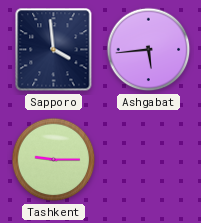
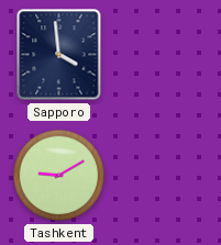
Ashgabat: 5:44 -> none
Tashkent: 9:15 -> 9:10
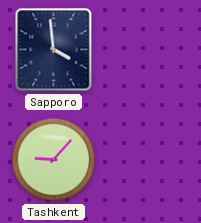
Tashkent: 9:10 -> 9:07
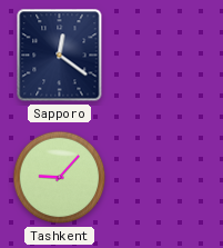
Sapporo: 3:59 -> 12:21
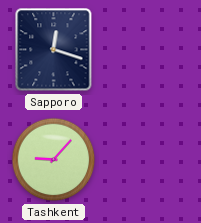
Sapporo: 12:21 -> 12:18
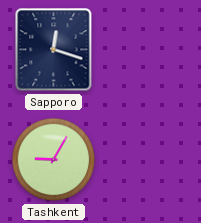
Tashkent: 9:07 -> 9:05
